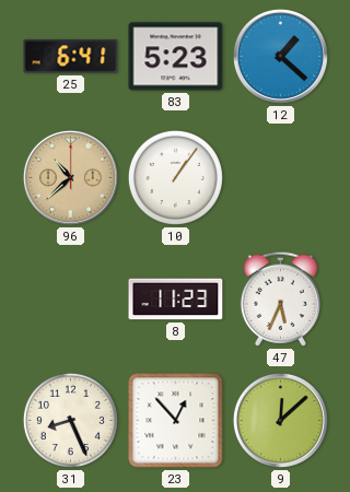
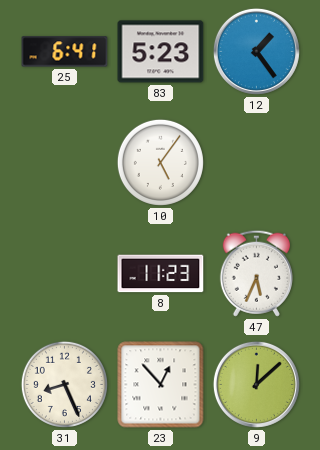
12: 1:22 -> 1:24
96: 10:38 -> none
10: 1:06 -> 5:06
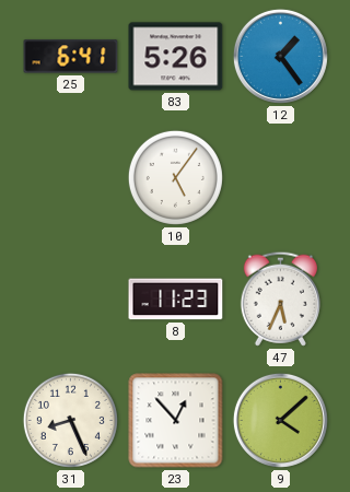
83: 5:23 -> 5:26
9: 12:08 -> 4:08
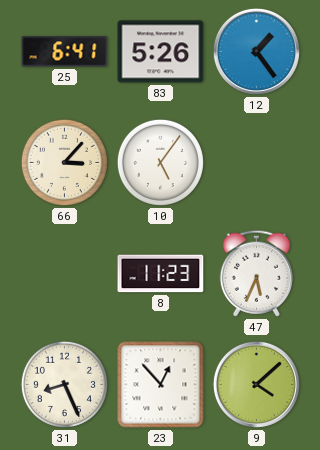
66: none -> 3:07
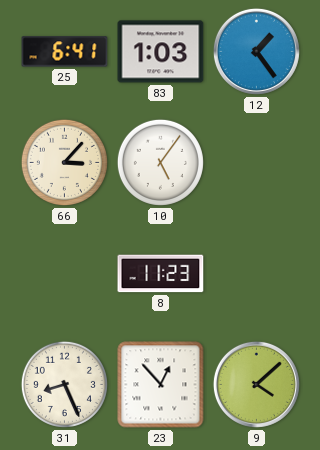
83: 5:26 -> 1:03
47: 5:34 -> none
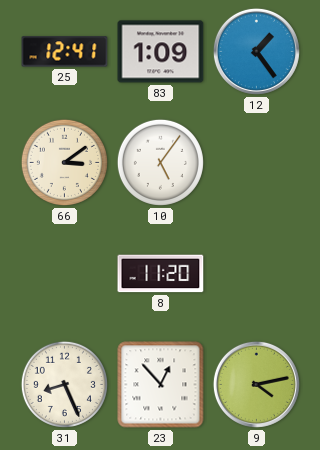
25: 6:41 -> 12:41
83: 1:03 -> 1:09
66: 3:07 -> 3:09
8: 11:23 -> 11:20
9: 4:08 -> 4:13
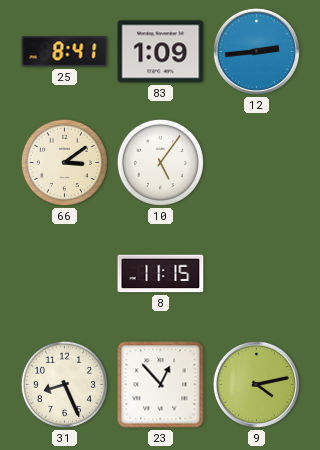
25: 12:41 -> 8:41
12: 1:24 -> 2:44
8: 11:20 -> 11:15
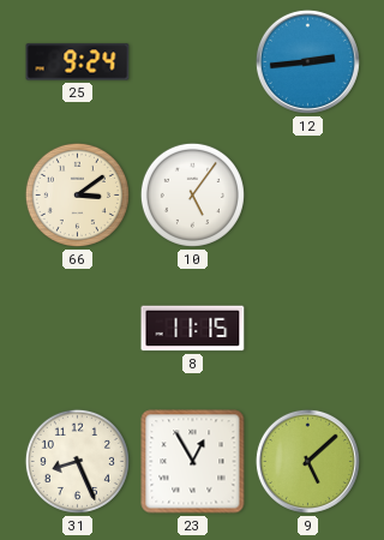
25: 8:41 -> 9:24
83: 1:09 -> none
23: 12:53 -> 12:55
9: 4:13 -> 5:08
